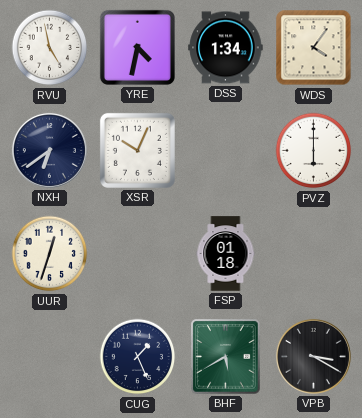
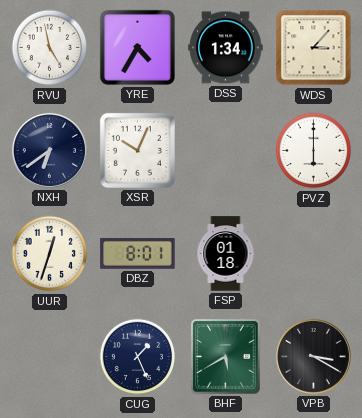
YRE: 4:32 -> 4:35
WDS: 4:06 -> 3:07
DBZ: none -> 8:01
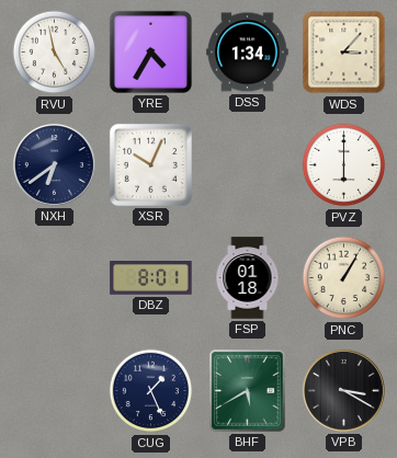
UUR: 12:33 -> none
PNC: none -> 1:05
